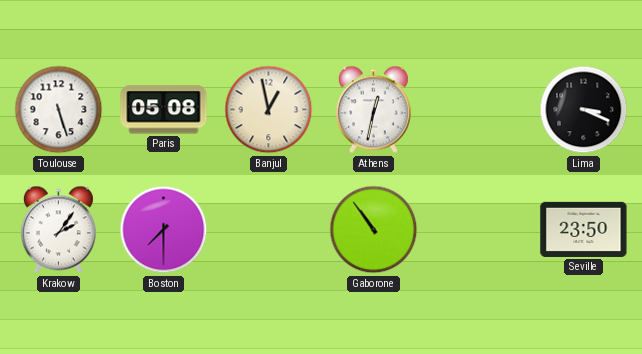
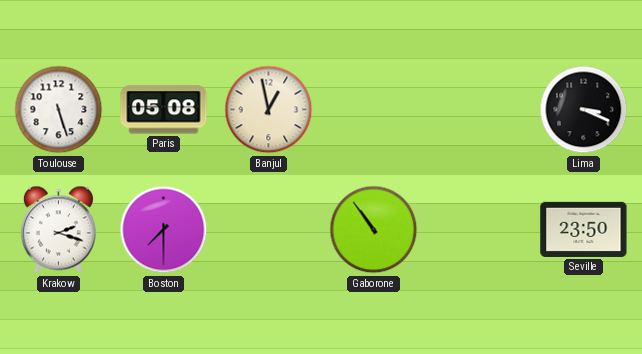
Athens: 12:32 -> none
Krakow: 2:06 -> 2:18
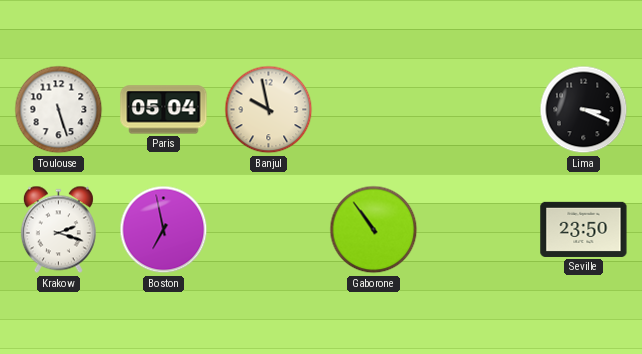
Paris: 05:08 -> 05:04
Banjul: 12:58 -> 9:58
Boston: 7:30 -> 6:58
